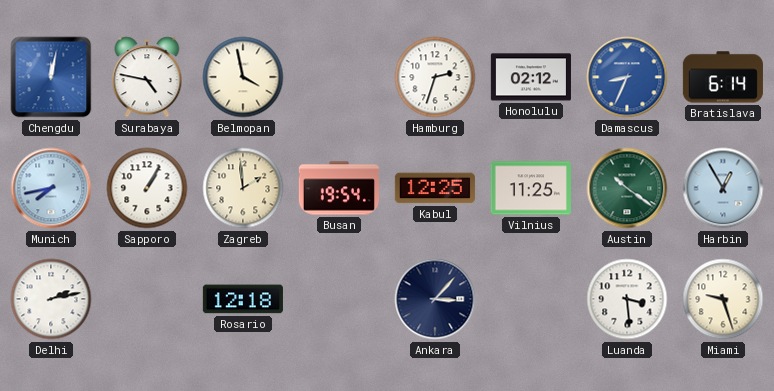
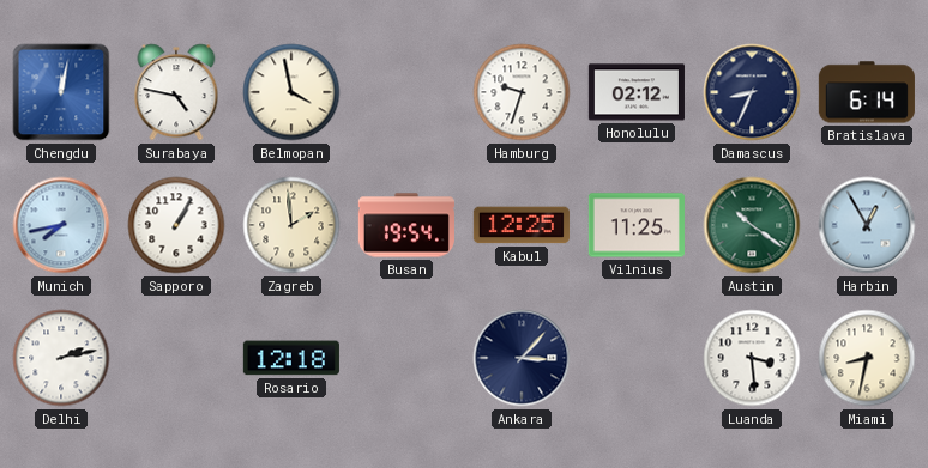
Hamburg: 2:33 -> 9:33
Damascus dial: blue -> navy
Miami: 9:27 -> 8:32
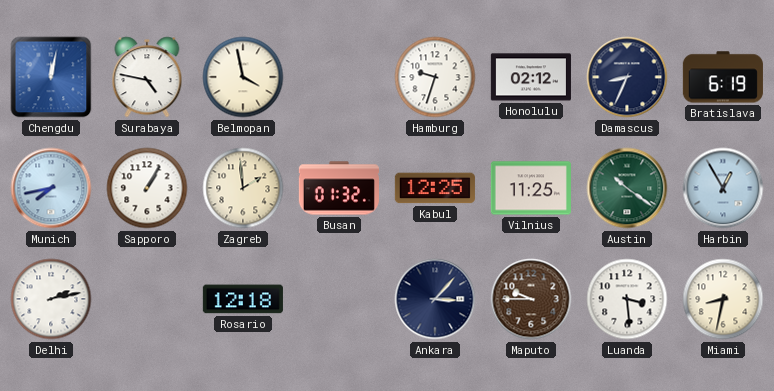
Bratislava: 6:14 -> 6:19
Busan: 19:54 -> 01:32
Maputo: none -> 9:45
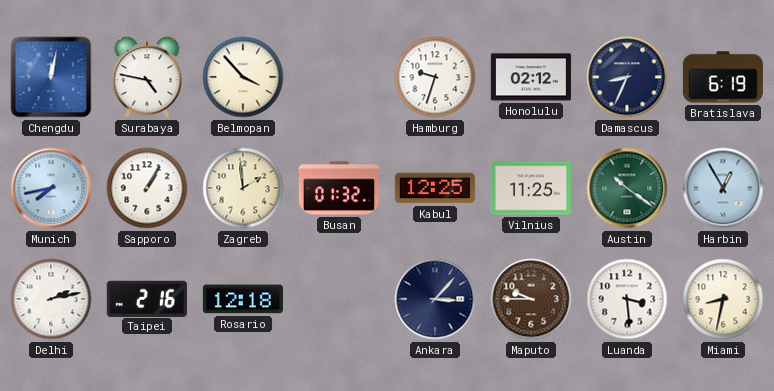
Belmopan: 3:58 -> 3:53
Taipei: none -> 2:16
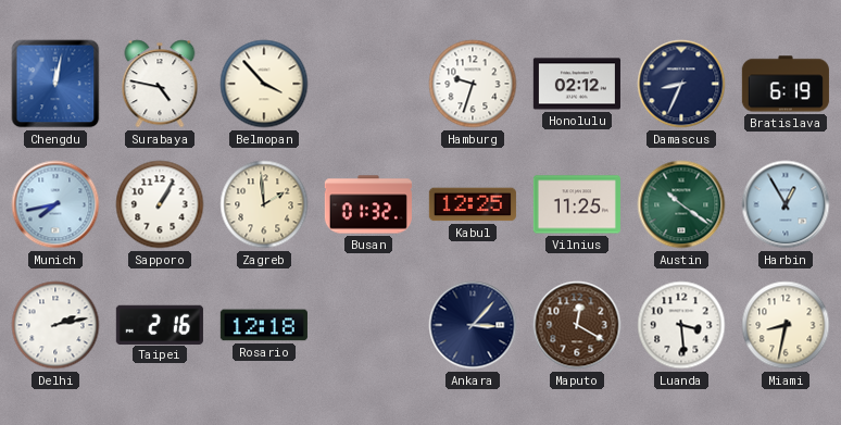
Maputo: 9:45 -> 12:20
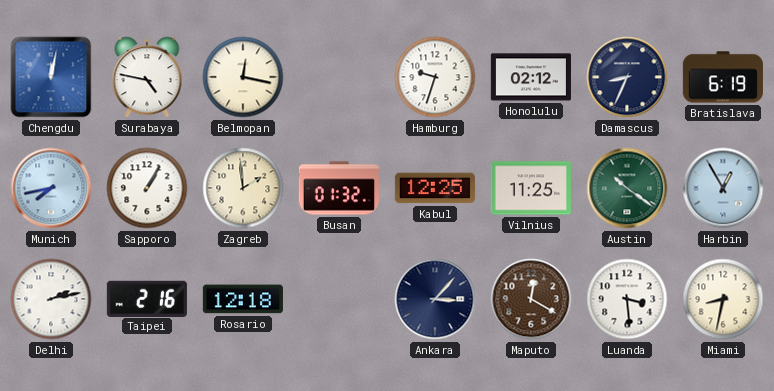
Belmopan: 3:53 -> 12:17
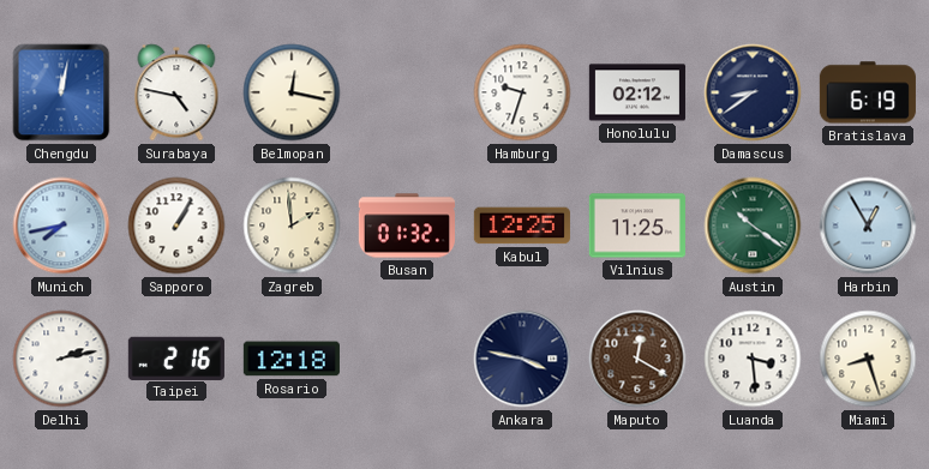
Damascus: 8:34 -> 8:39
Ankara: 3:07 -> 3:47
Miami: 8:32 -> 8:27
